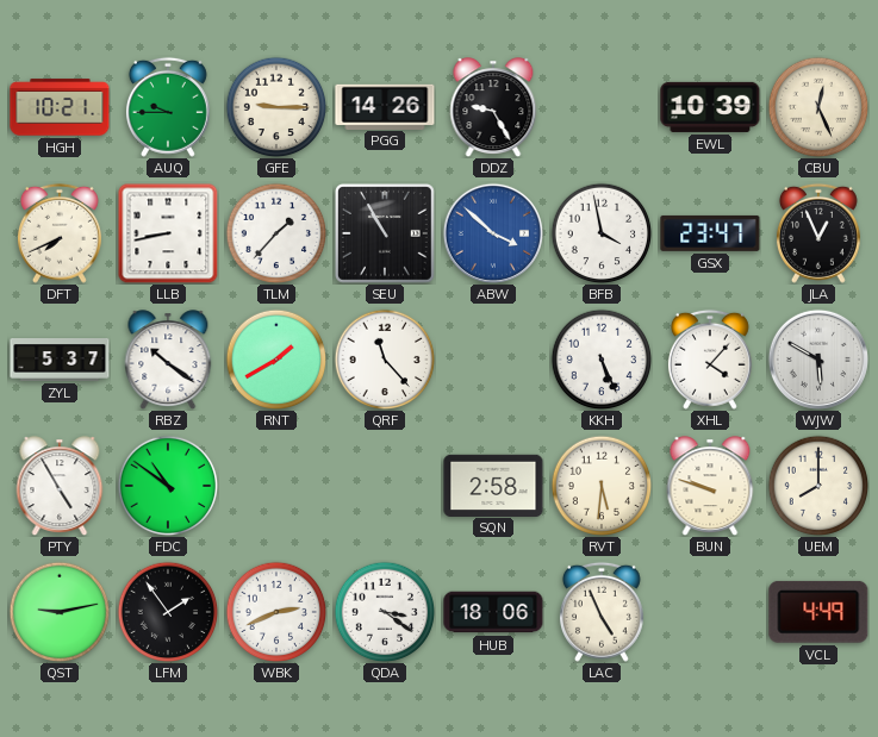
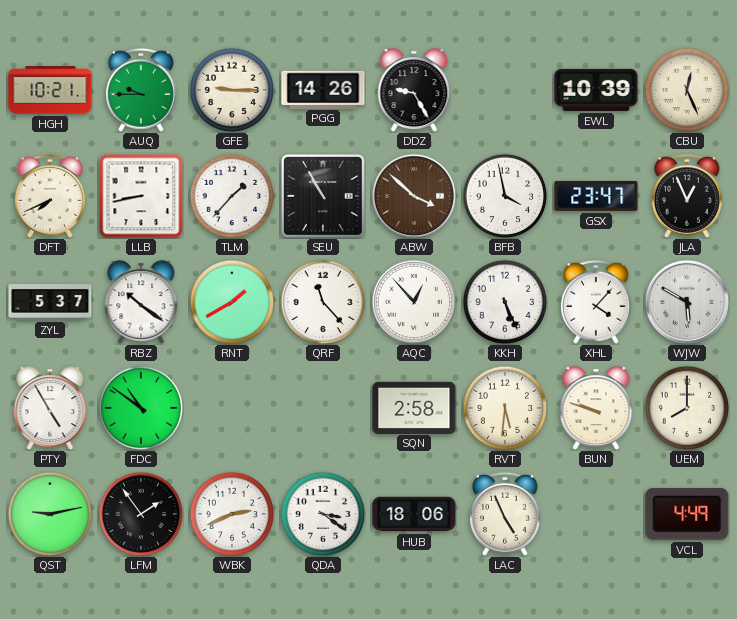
ABW dial: blue -> brown
AQC: none -> 12:53
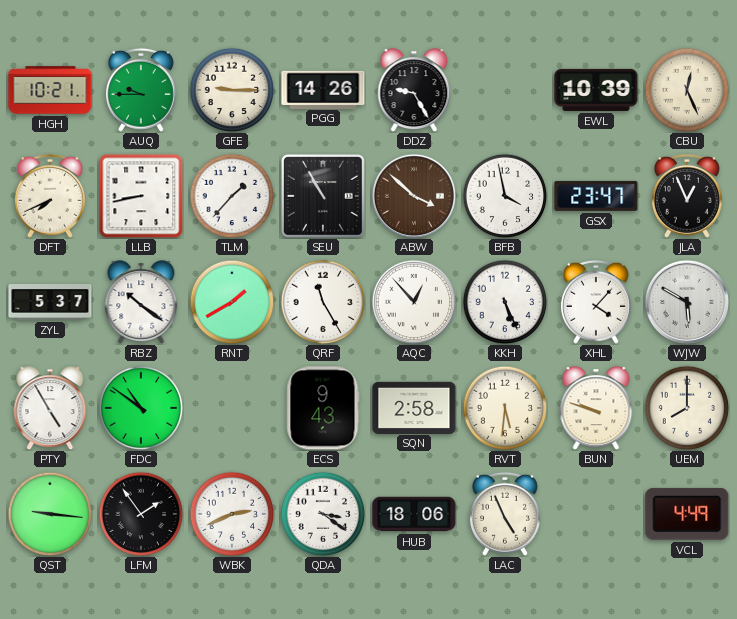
QRF: 11:23 -> 11:25
ECS: none -> 9:43
QST: 9:13 -> 9:16
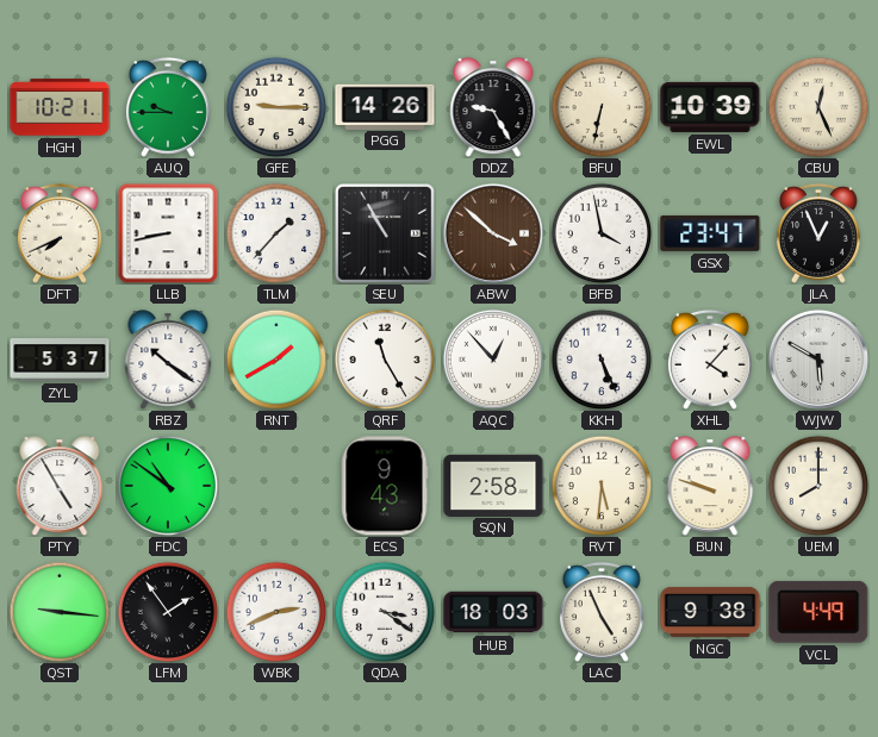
BFU: none -> 6:32
HUB: 18:06 -> 18:03
NGC: none -> 9:38
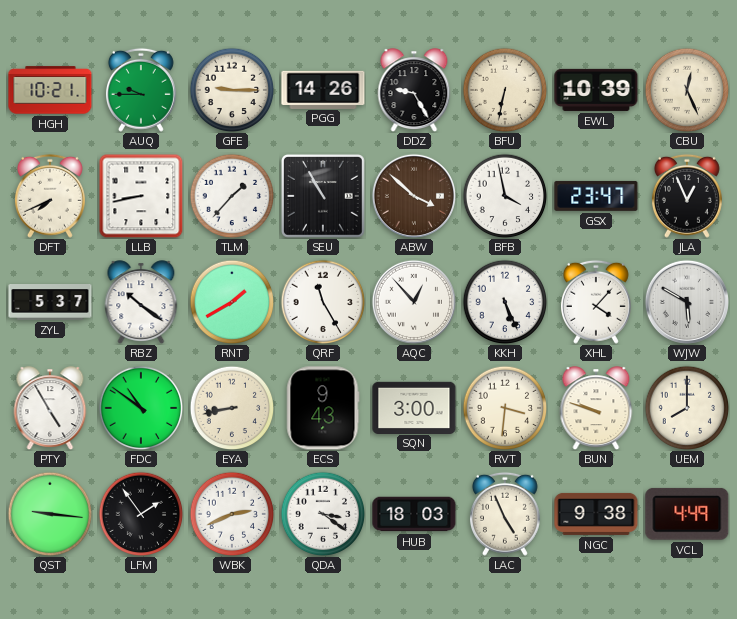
EYA: none -> 8:43
SQN: 2:58 -> 3:00
RVT: 5:31 -> 3:31
